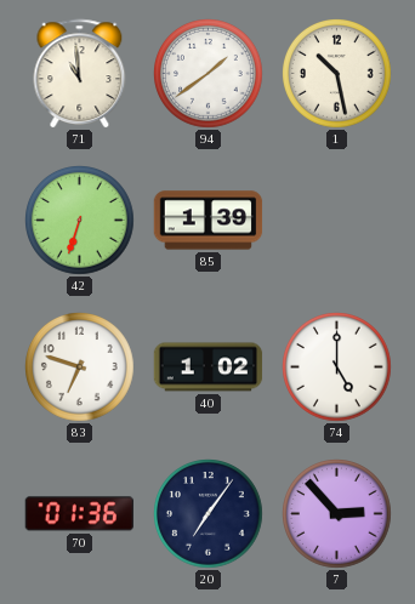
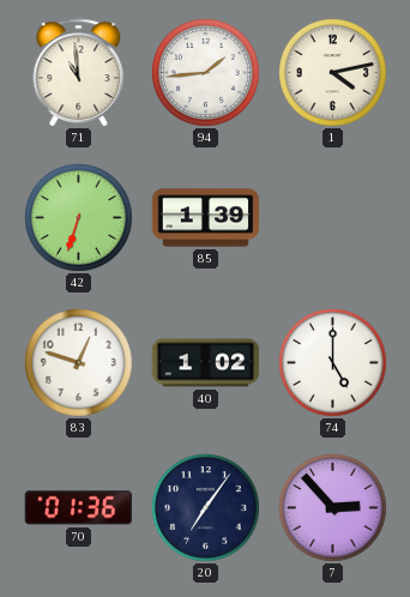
94: 1:39 -> 1:44
1: 10:28 -> 4:13
83: 6:48 -> 12:48
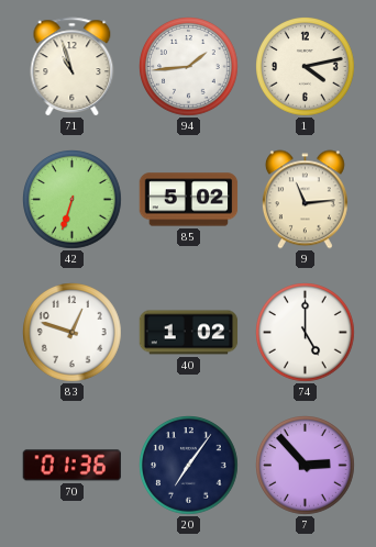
71: 10:59 -> 10:57
85: 1:39 -> 5:02
9: none -> 11:14
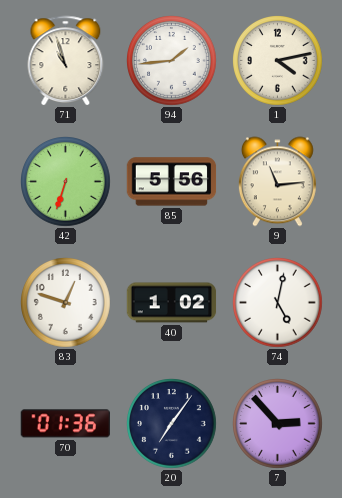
85: 5:02 -> 5:56
74: 5:00 -> 5:02
